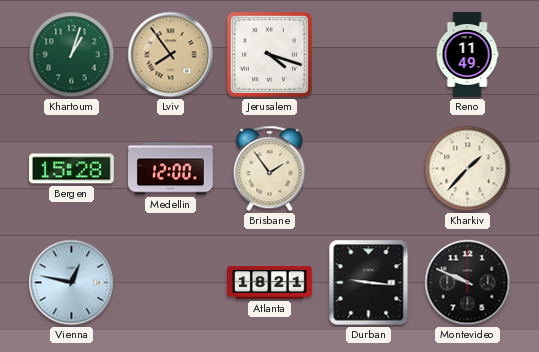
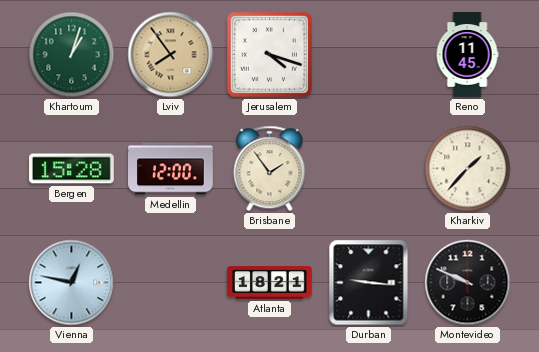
Reno: 11:49 -> 11:45
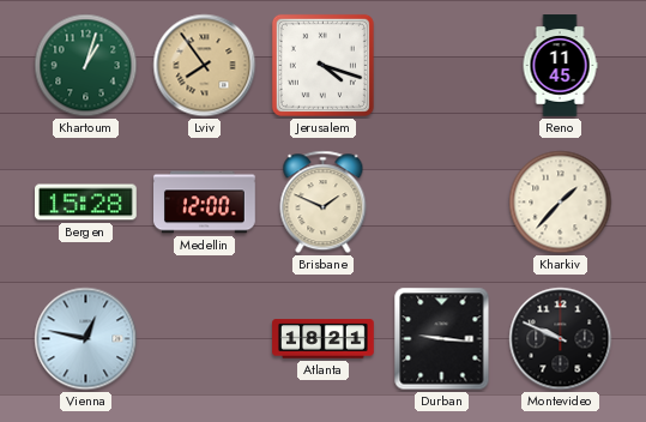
Brisbane: 1:54 -> 1:49
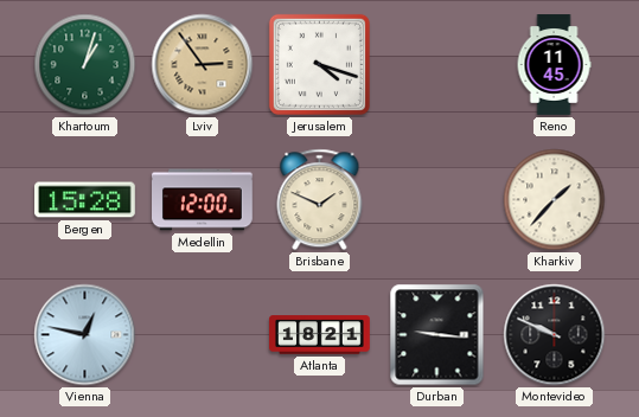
Lviv: 7:54 -> 2:54
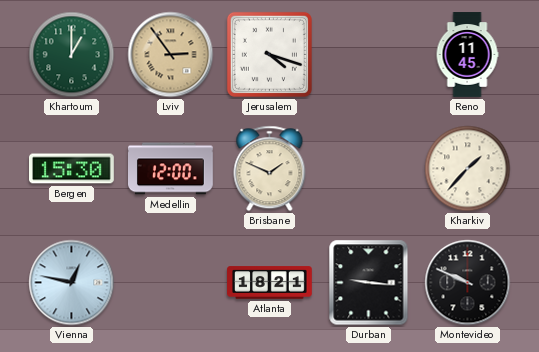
Khartoum: 1:03 -> 1:00
Bergen: 15:28 -> 15:30
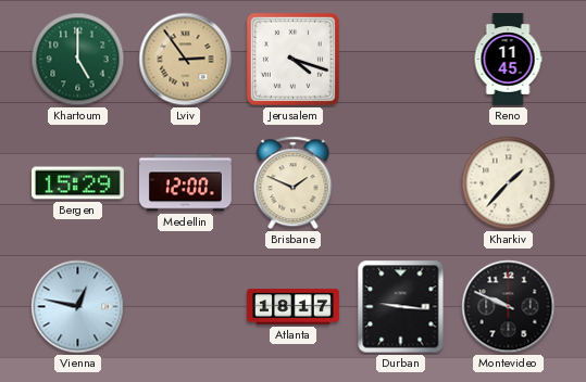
Khartoum: 1:00 -> 5:00
Bergen: 15:30 -> 15:29
Atlanta: 18:21 -> 18:17
